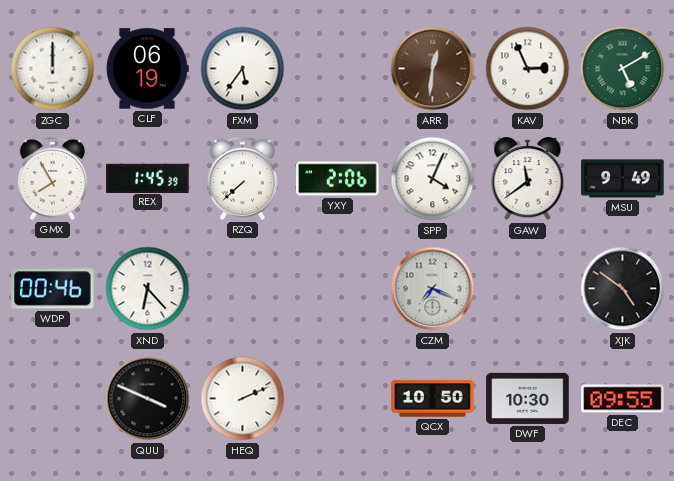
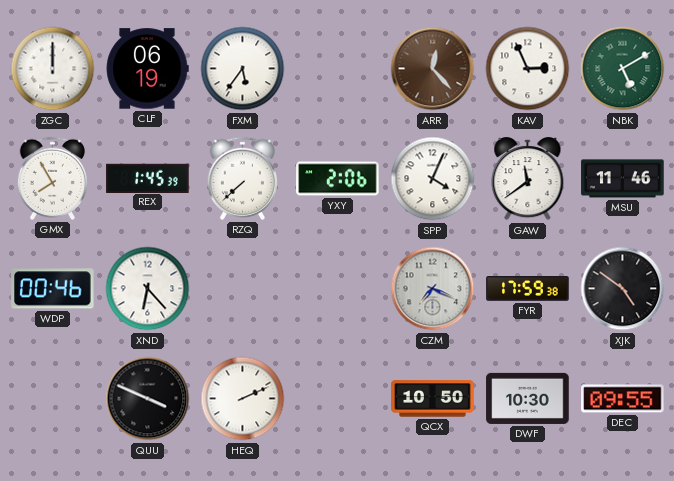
ARR: 12:31 -> 12:23
MSU: 9:49 -> 11:46
FYR: none -> 17:59
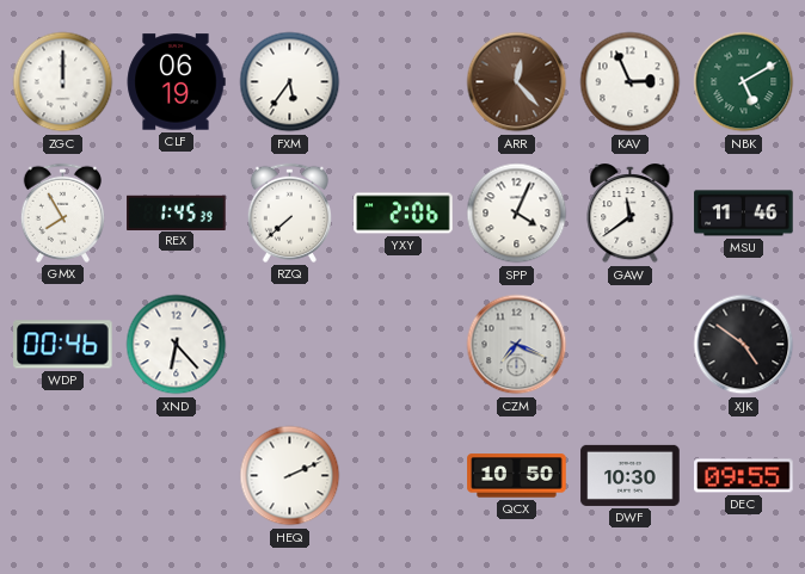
FYR: 17:59 -> none
QUU: 3:49 -> none
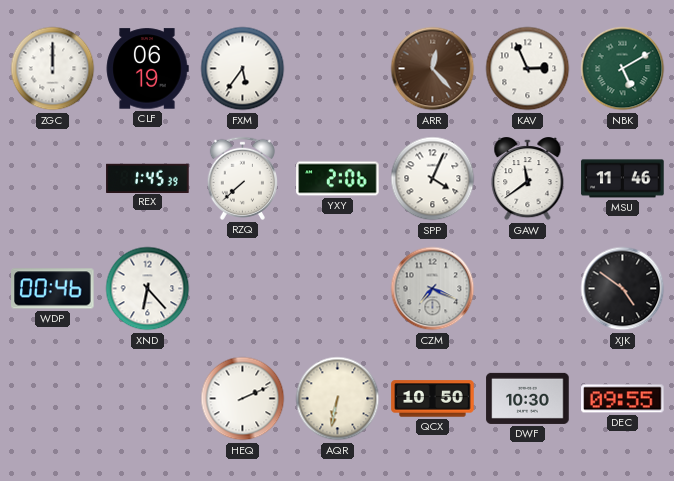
GMX: 7:55 -> none
AQR: none -> 6:32
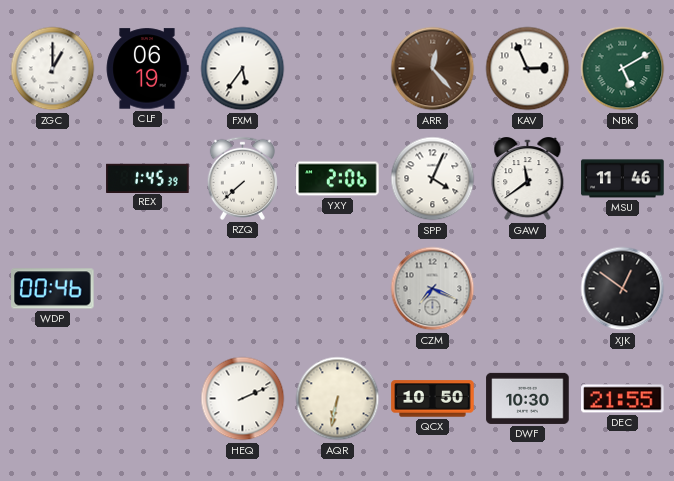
ZGC: 12:00 -> 1:00
XND: 6:23 -> none
XJK: 4:51 -> 12:51
DEC: 09:55 -> 21:55
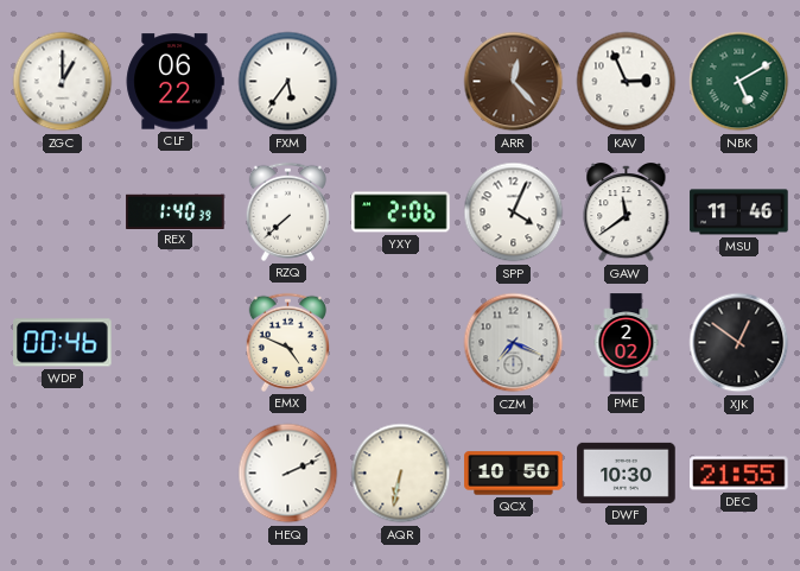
CLF: 06:19 -> 06:22
REX: 1:45 -> 1:40
EMX: none -> 4:49
PME: none -> 2:02
